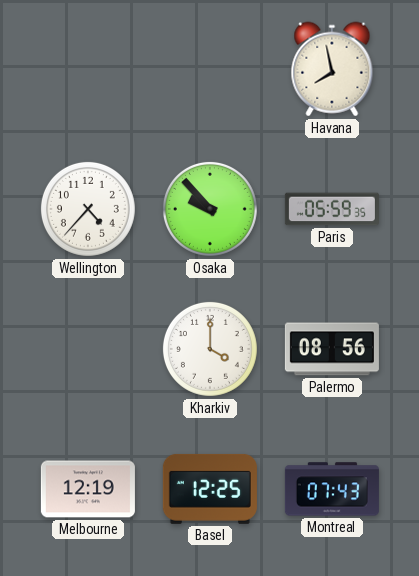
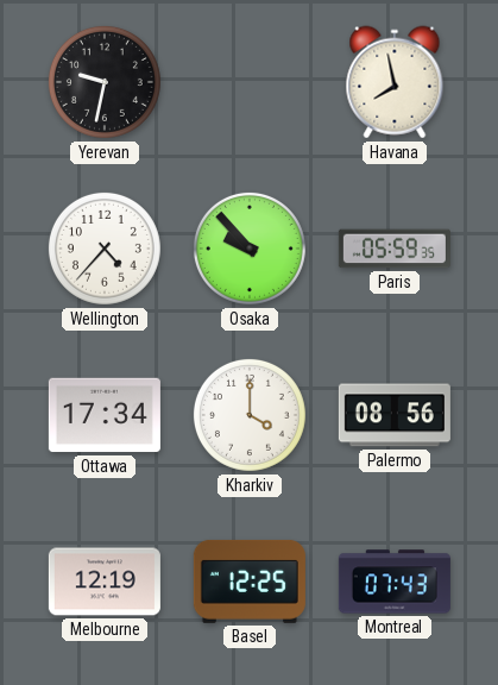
Yerevan: none -> 9:32
Ottawa: none -> 17:34
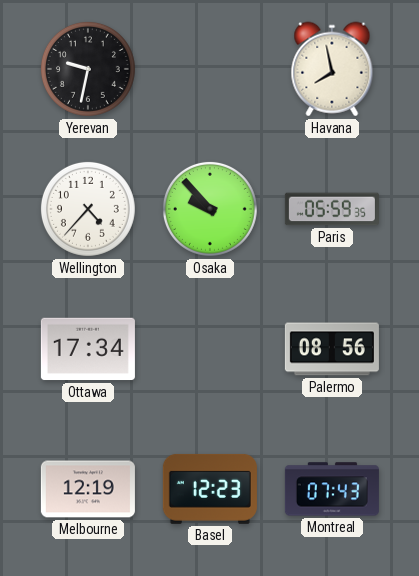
Kharkiv: 4:00 -> none
Basel: 12:25 -> 12:23
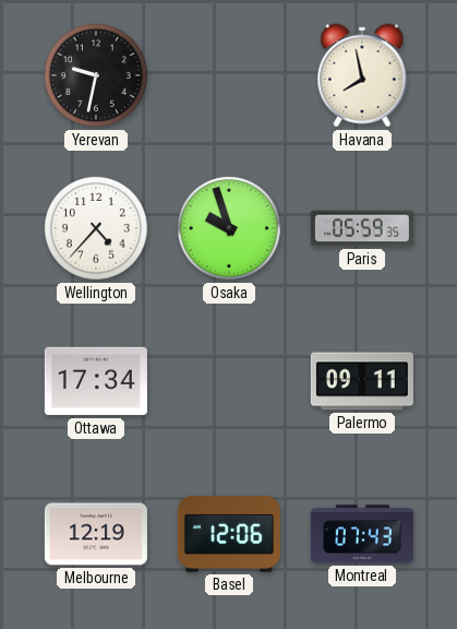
Osaka: 9:53 -> 9:57
Palermo: 08:56 -> 09:11
Basel: 12:23 -> 12:06
